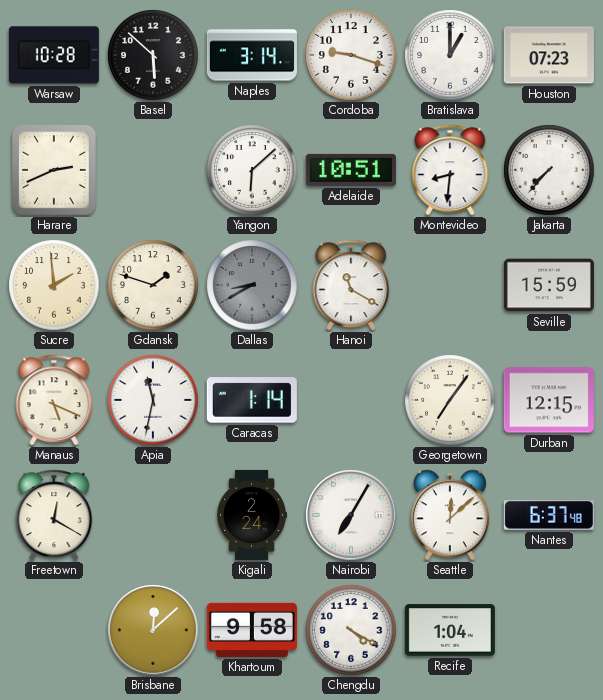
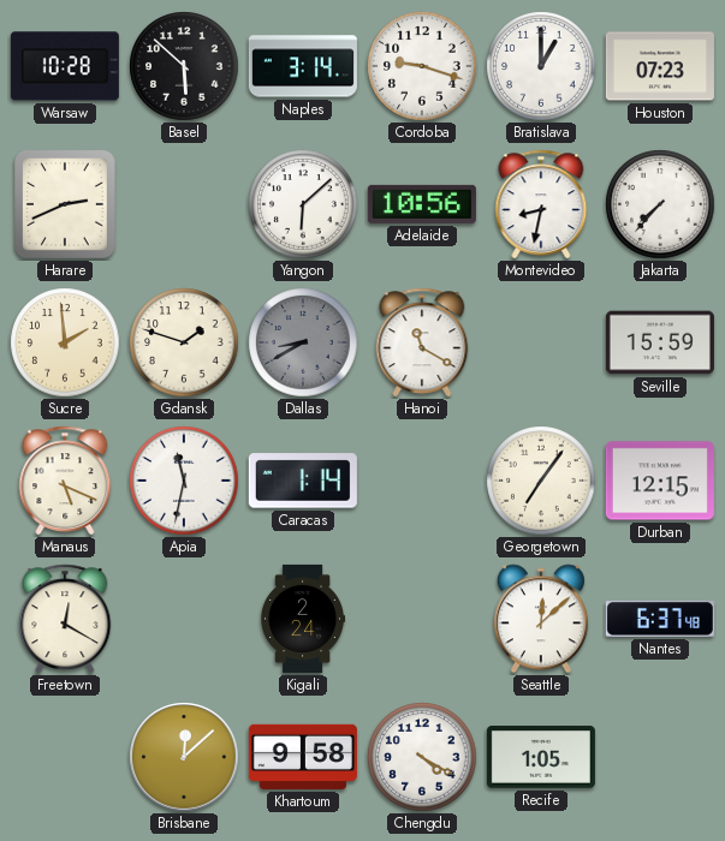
Adelaide: 10:51 -> 10:56
Montevideo: 8:31 -> 8:32
Nairobi: 7:05 -> none
Recife: 1:04 -> 1:05
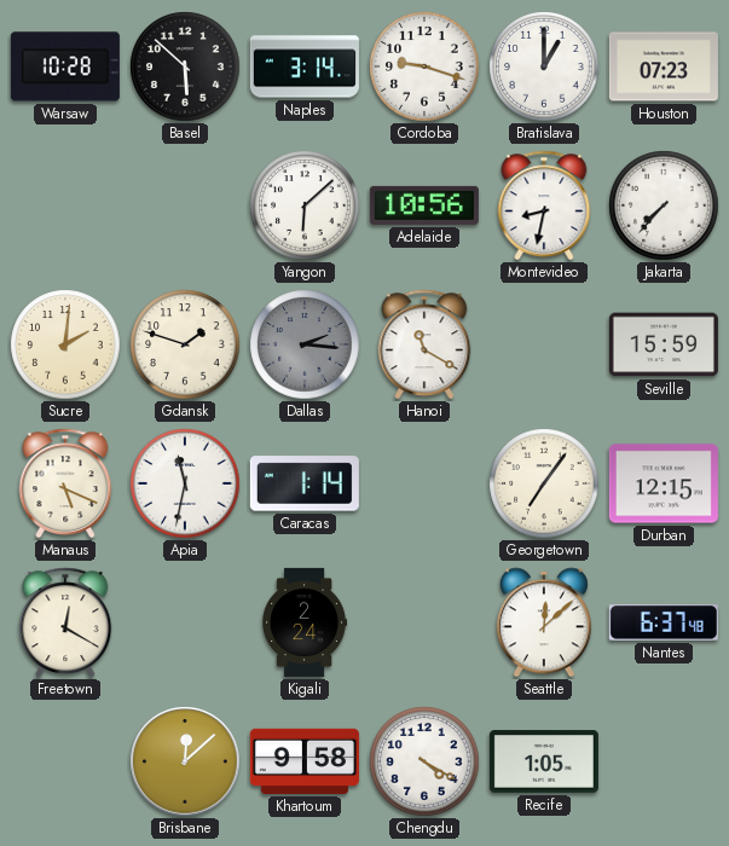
Harare: 2:41 -> none
Sucre: 1:59 -> 2:01
Dallas: 8:40 -> 2:16
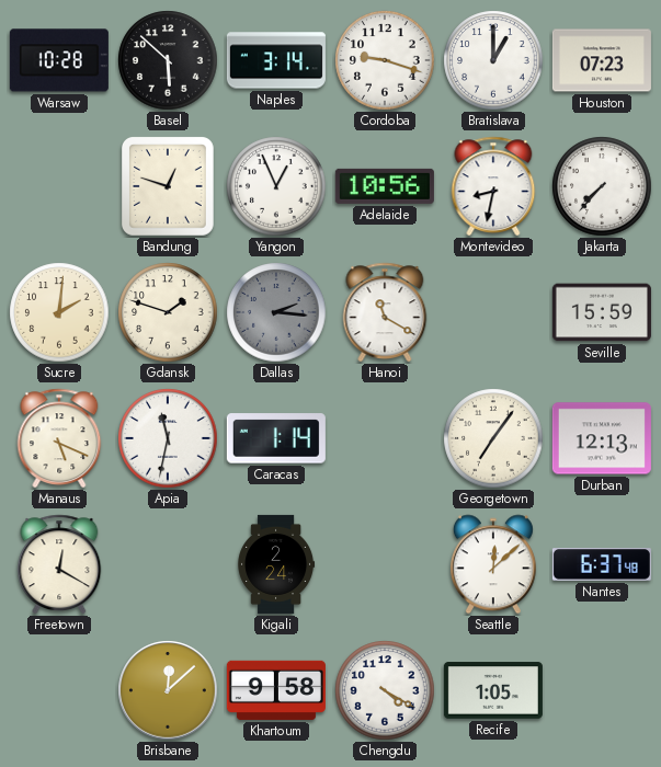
Bandung: none -> 12:48
Yangon: 6:08 -> 12:56
Durban: 12:15 -> 12:13
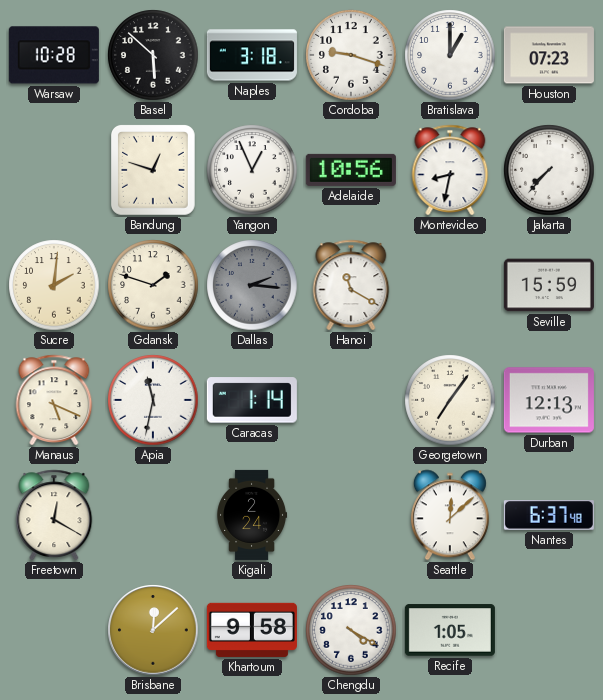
Naples: 3:14 -> 3:18
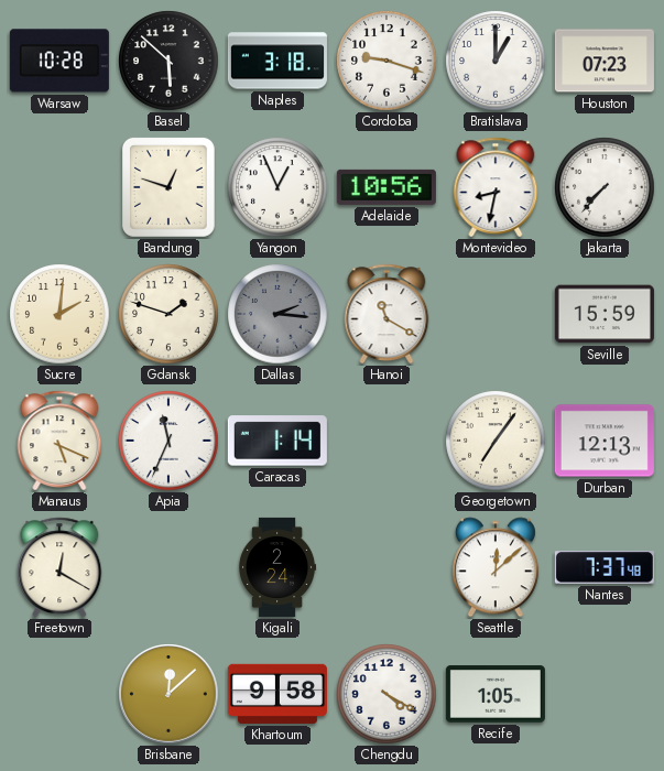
Apia: 11:32 -> 11:34
Nantes: 6:37 -> 7:37
